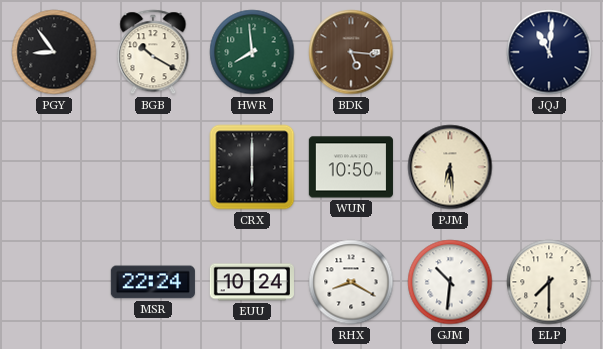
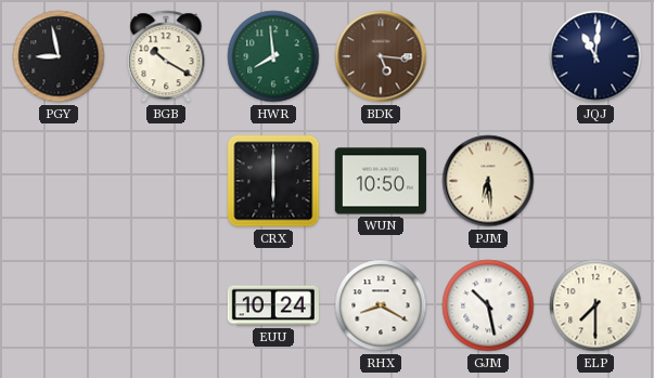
PGY: 8:54 -> 8:58
MSR: 22:24 -> none
GJM: 10:31 -> 10:28
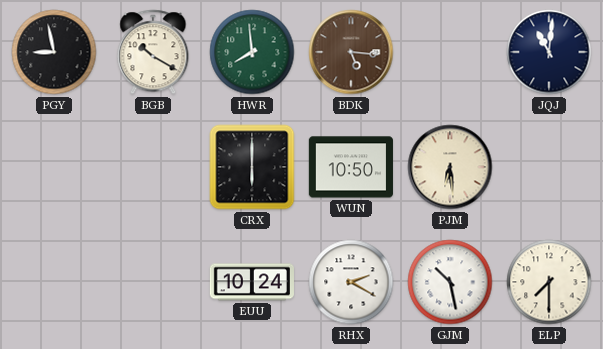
RHX: 8:20 -> 2:20
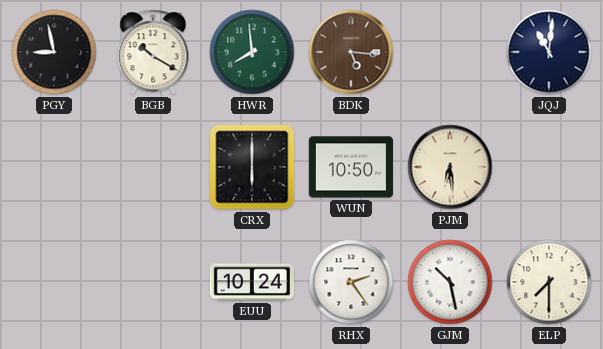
RHX: 2:20 -> 2:24
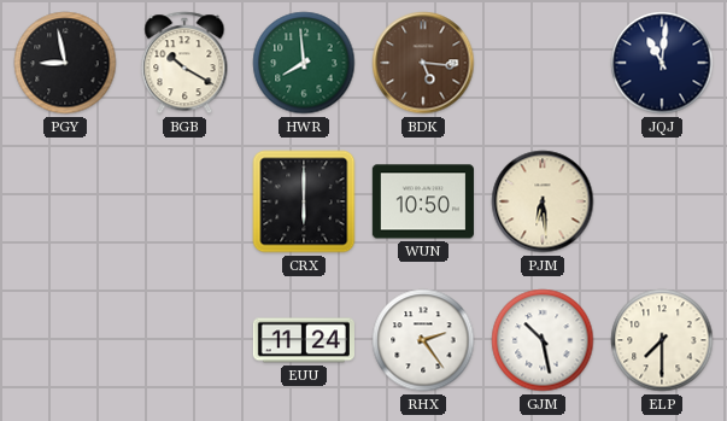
EUU: 10:24 -> 11:24
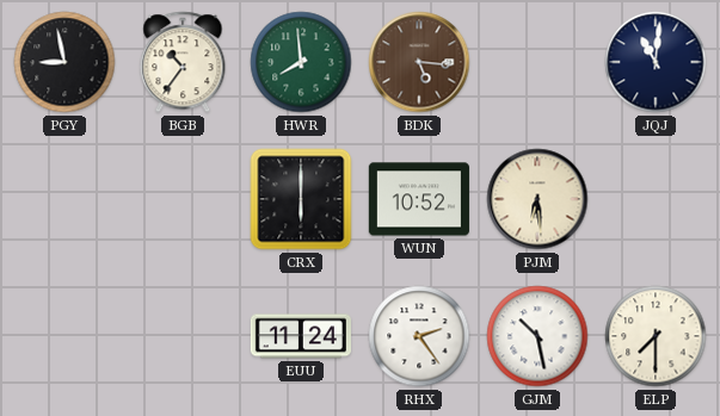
BGB: 10:20 -> 10:36
WUN: 10:50 -> 10:52
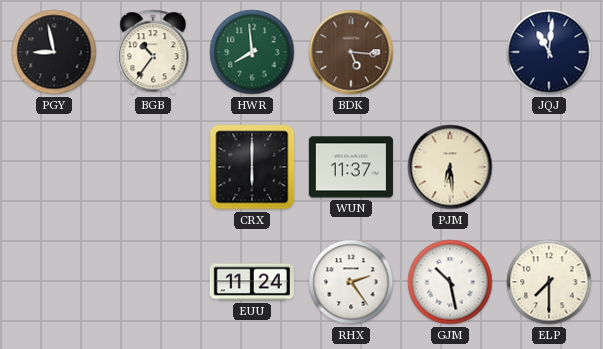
WUN: 10:52 -> 11:37
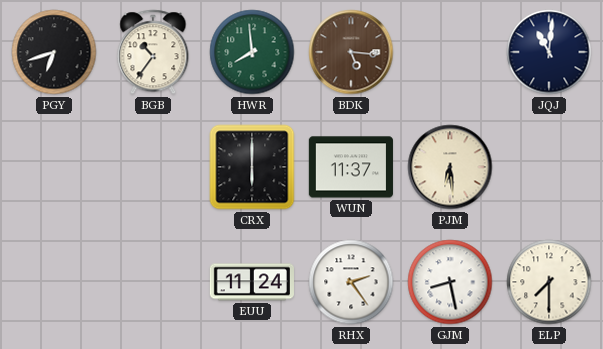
PGY: 8:58 -> 6:42
GJM: 10:28 -> 8:28
